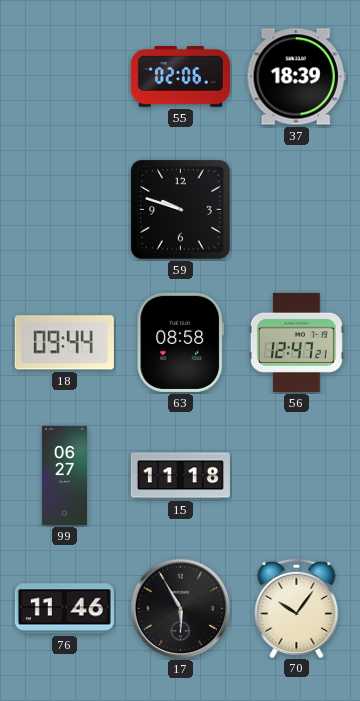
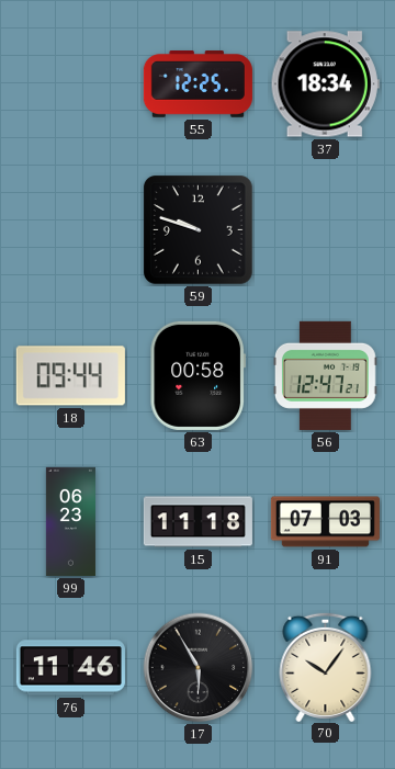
55: 02:06 -> 12:25
37: 18:39 -> 18:34
63: 08:58 -> 00:58
99: 06:27 -> 06:23
91: none -> 07:03
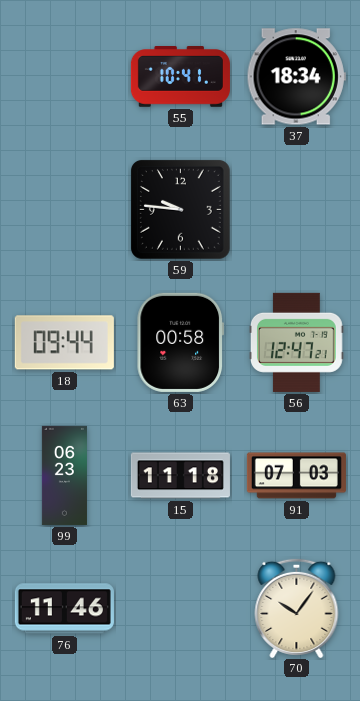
55: 12:25 -> 10:41
59: 9:48 -> 9:46
17: 5:55 -> none
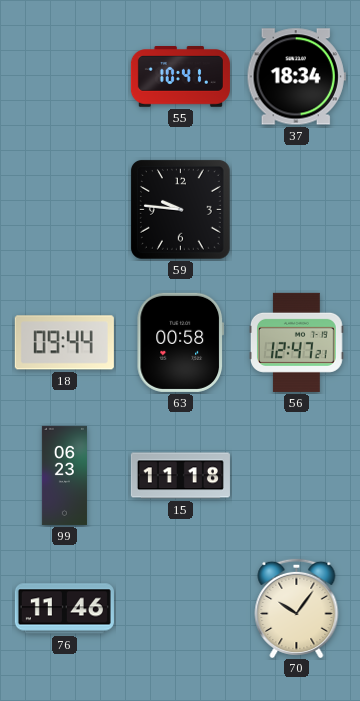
91: 07:03 -> none
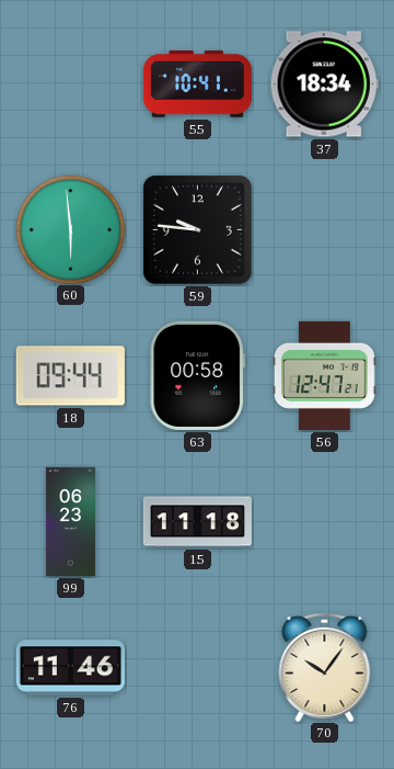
60: none -> 5:59
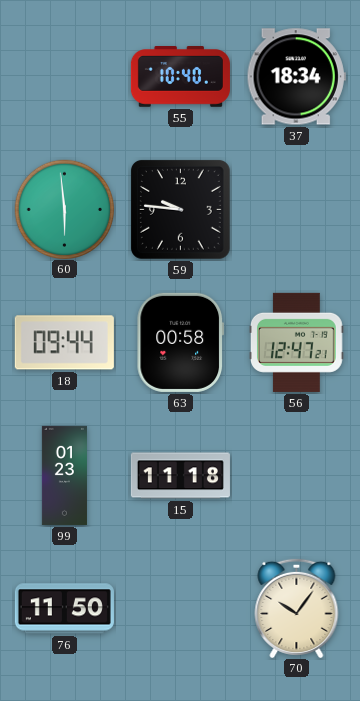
55: 10:41 -> 10:40
99: 06:23 -> 01:23
76: 11:46 -> 11:50
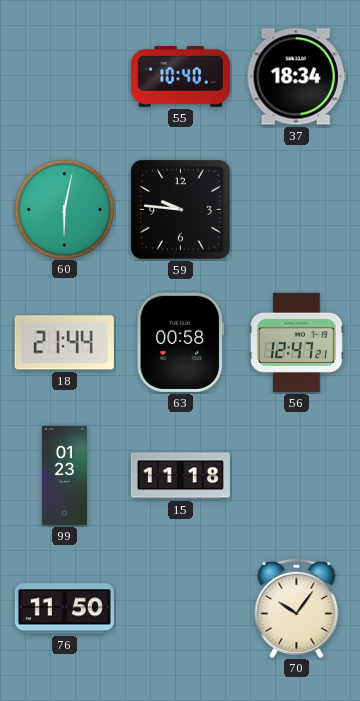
60: 5:59 -> 6:02
18: 09:44 -> 21:44
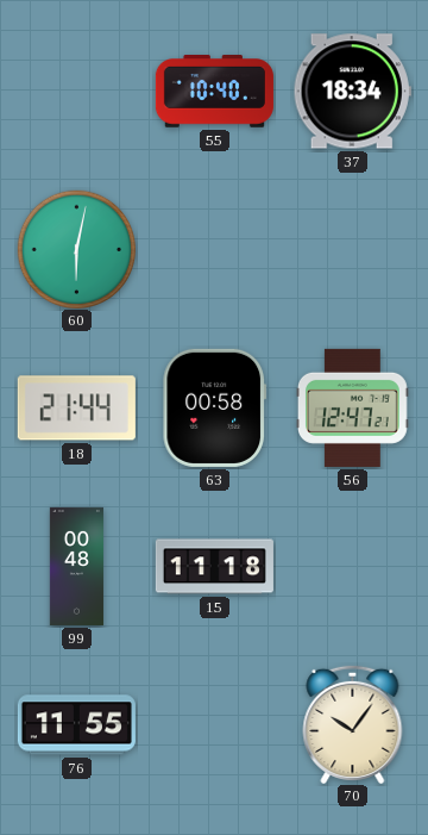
59: 9:46 -> none
99: 01:23 -> 00:48
76: 11:50 -> 11:55
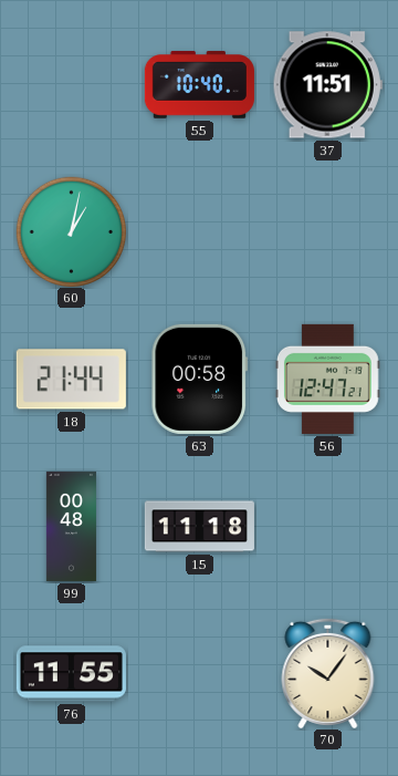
37: 18:34 -> 11:51
60: 6:02 -> 1:02
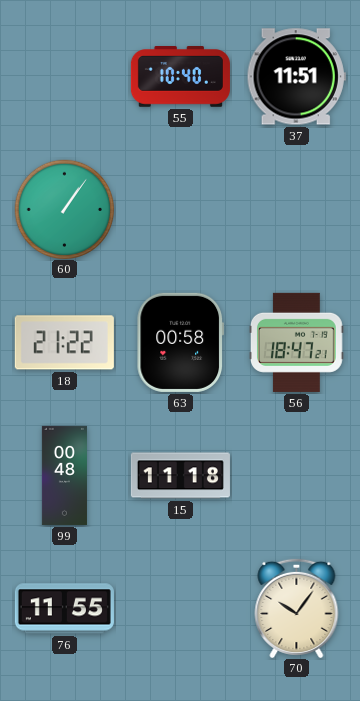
60: 1:02 -> 1:06
18: 21:44 -> 21:22
56: 12:47 -> 18:47
